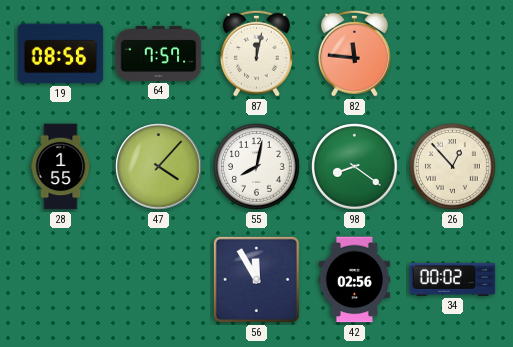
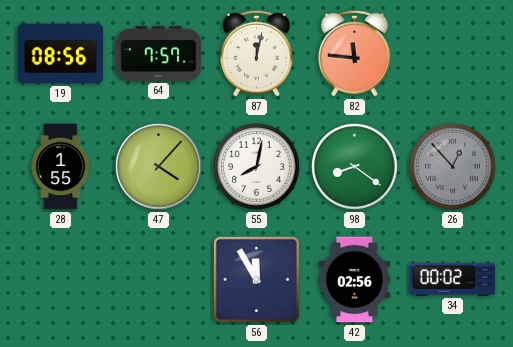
26 dial: cream -> grey
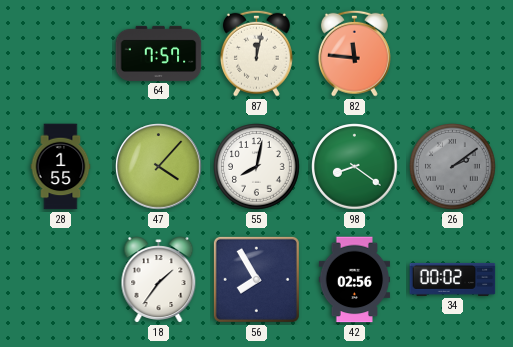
19: 08:56 -> none
26: 12:53 -> 2:09
18: none -> 1:36
56: 11:55 -> 7:55
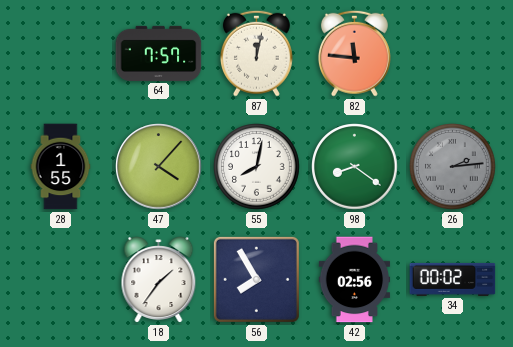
26: 2:09 -> 2:14
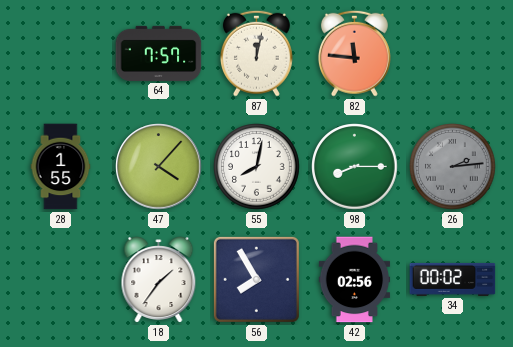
98: 8:21 -> 8:15
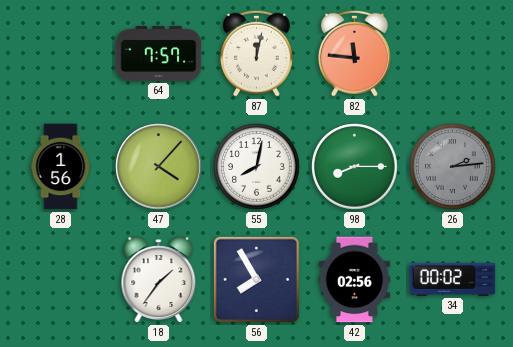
28: 1:55 -> 1:56
